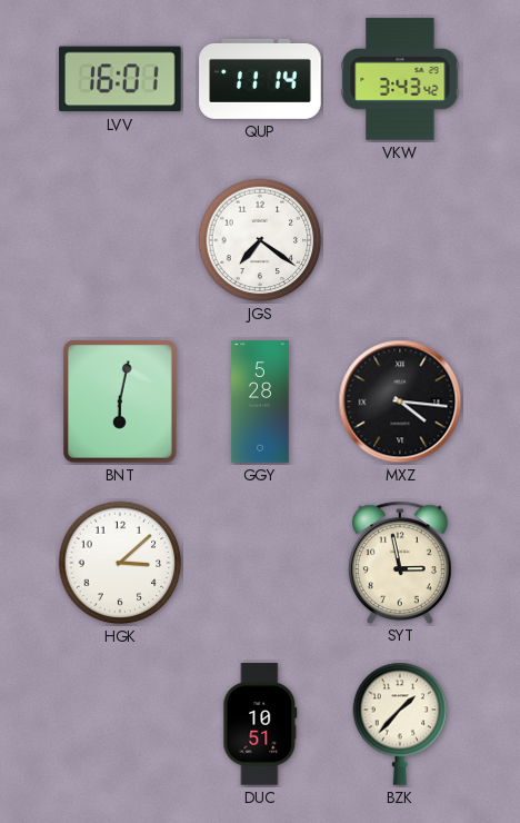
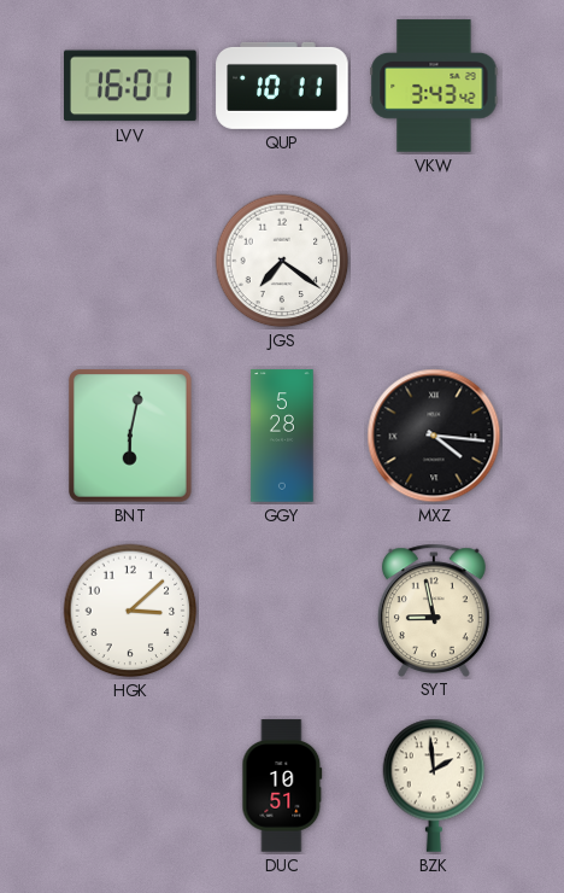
QUP: 11:14 -> 10:11
SYT: 2:58 -> 8:58
BZK: 1:37 -> 1:59
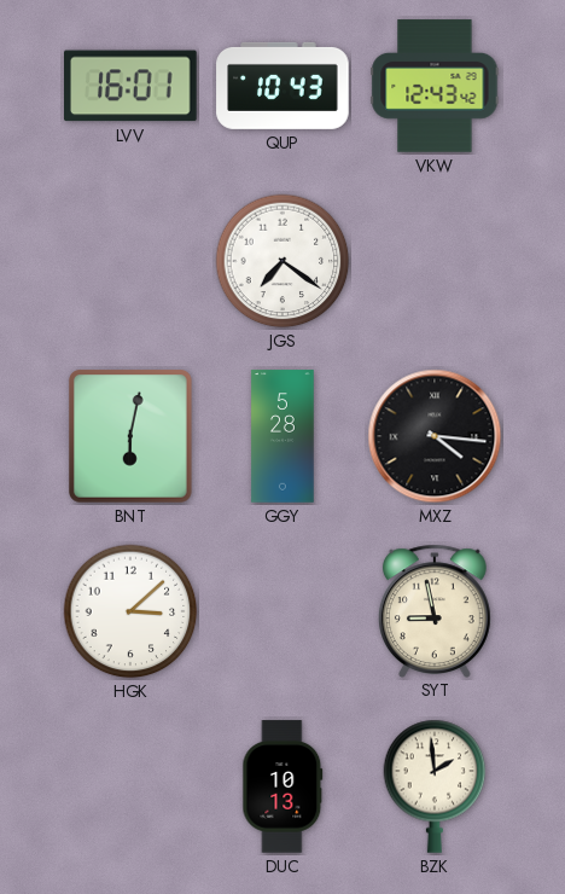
QUP: 10:11 -> 10:43
VKW: 3:43 -> 12:43
DUC: 10:51 -> 10:13
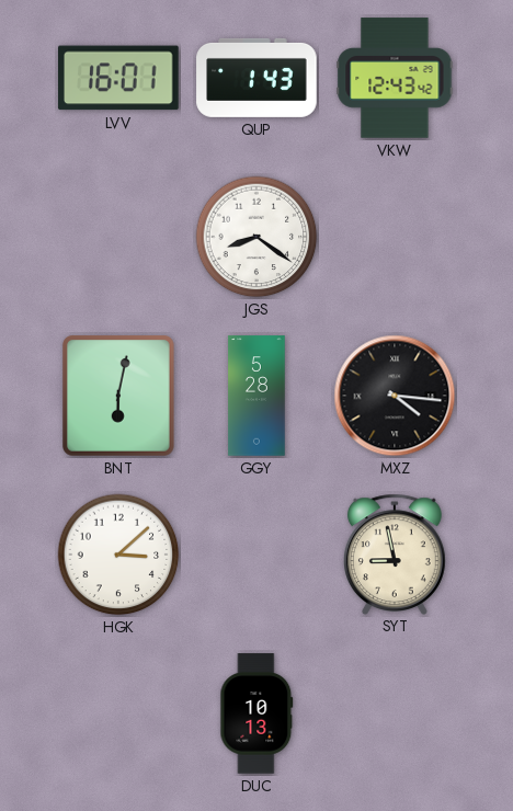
QUP: 10:43 -> 1:43
JGS: 7:21 -> 8:21
BZK: 1:59 -> none
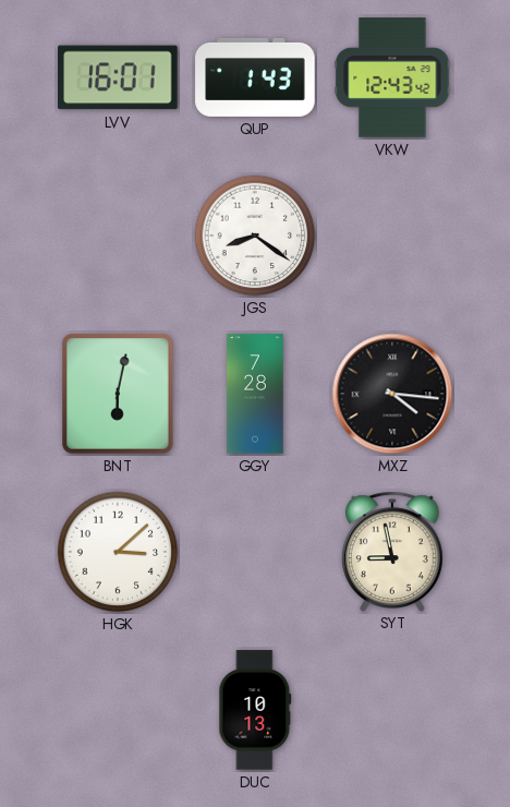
GGY: 5:28 -> 7:28
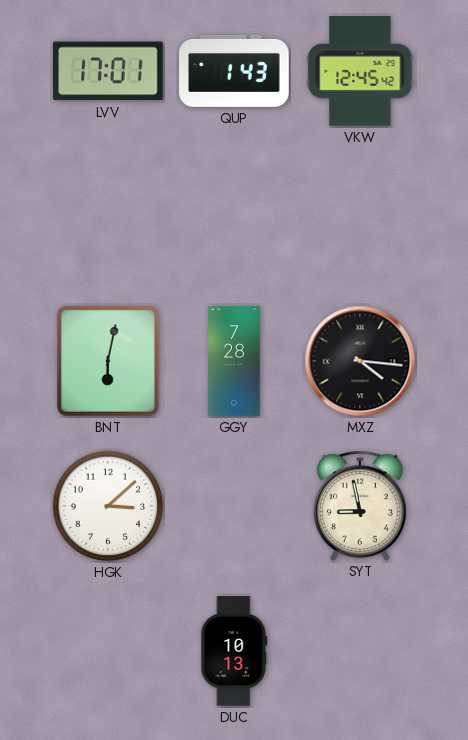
LVV: 16:01 -> 17:01
VKW: 12:43 -> 12:45
JGS: 8:21 -> none
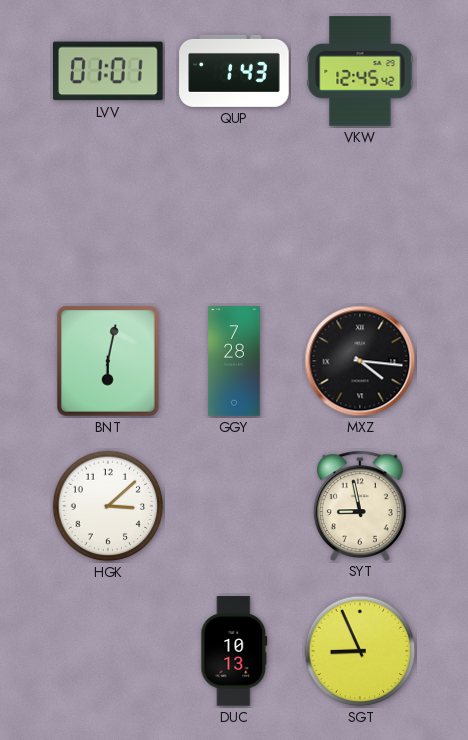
LVV: 17:01 -> 01:01
SGT: none -> 8:56
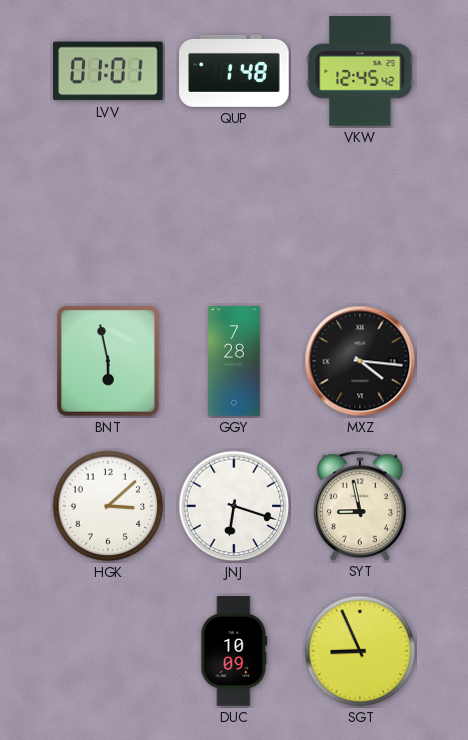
QUP: 1:43 -> 1:48
BNT: 6:02 -> 5:58
JNJ: none -> 6:18
DUC: 10:13 -> 10:09
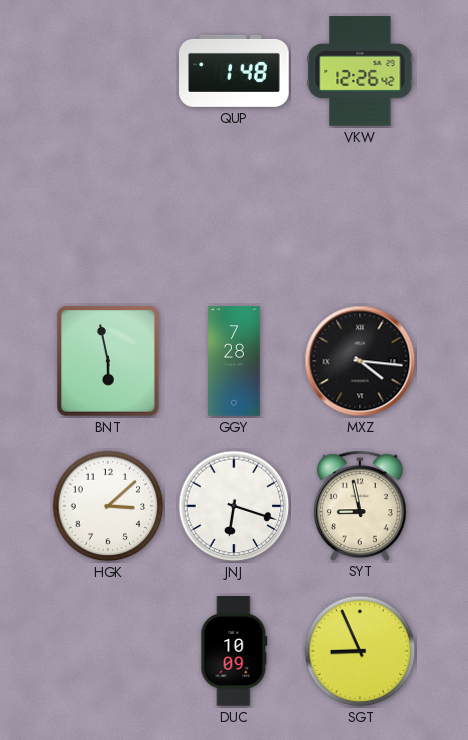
LVV: 01:01 -> none
VKW: 12:45 -> 12:26
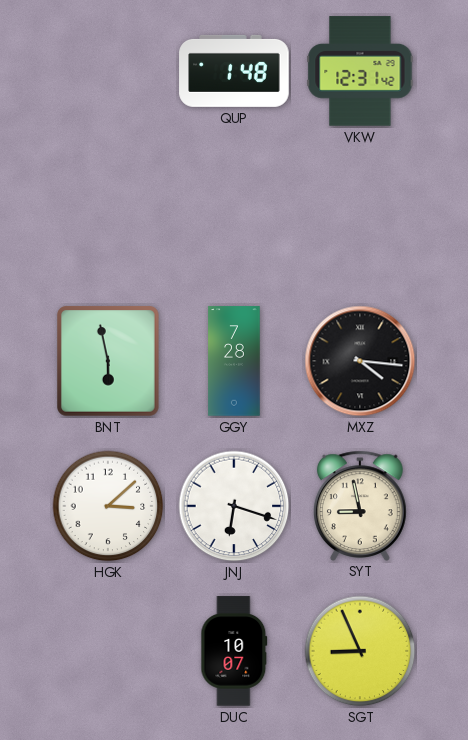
VKW: 12:26 -> 12:31
DUC: 10:09 -> 10:07
